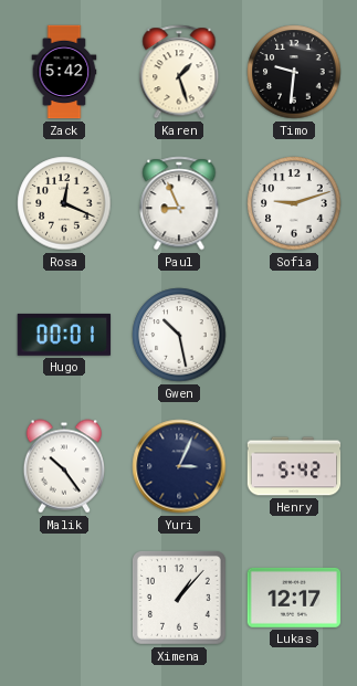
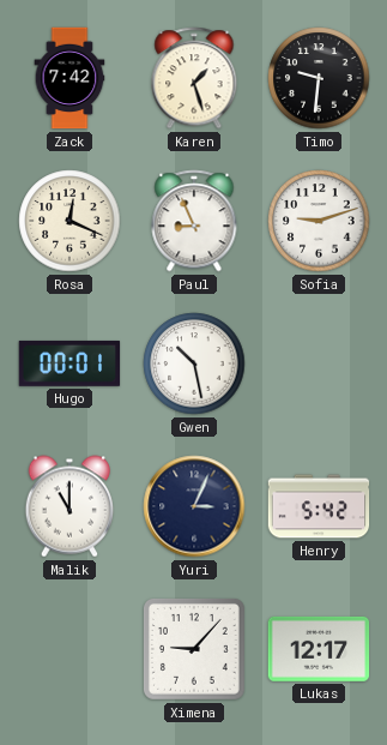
Zack: 5:42 -> 7:42
Malik: 10:24 -> 11:00
Ximena: 1:07 -> 9:07
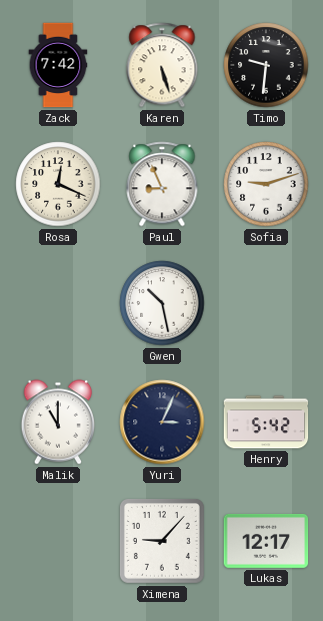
Karen: 1:27 -> 5:27
Hugo: 00:01 -> none
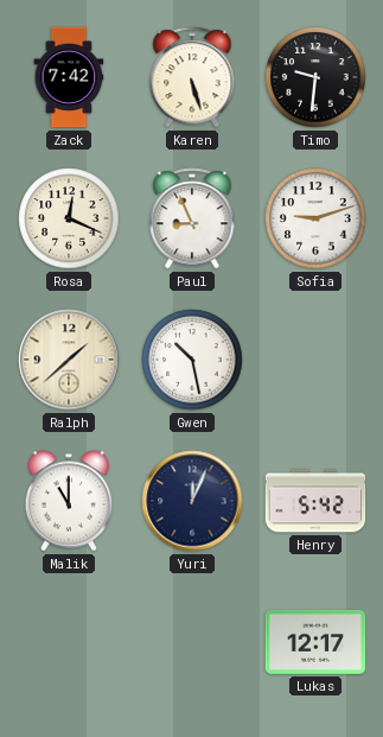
Ralph: none -> 1:38
Yuri: 3:04 -> 12:04
Ximena: 9:07 -> none
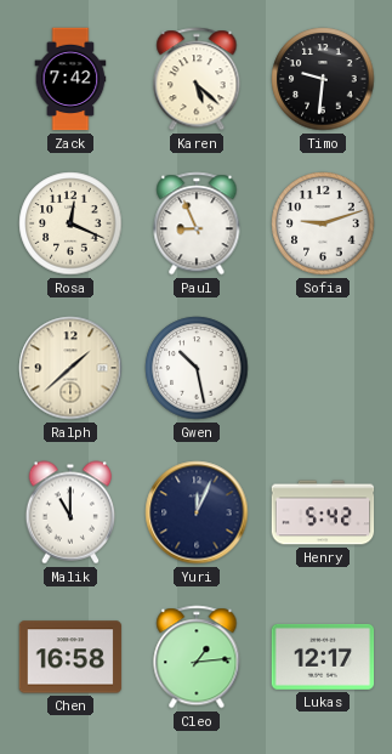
Karen: 5:27 -> 5:22
Chen: none -> 16:58
Cleo: none -> 1:14
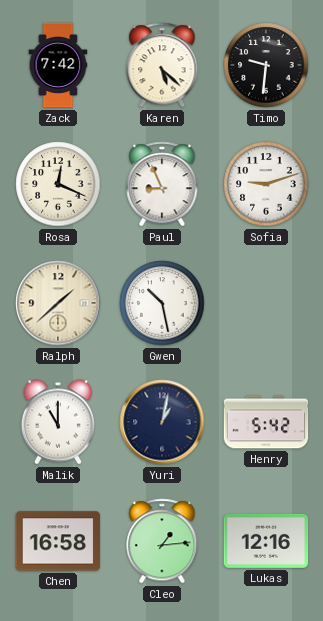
Yuri: 12:04 -> 1:02
Lukas: 12:17 -> 12:16
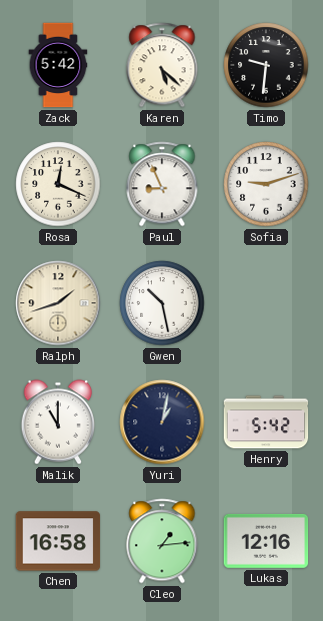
Zack: 7:42 -> 5:42
Ralph: 1:38 -> 1:42
